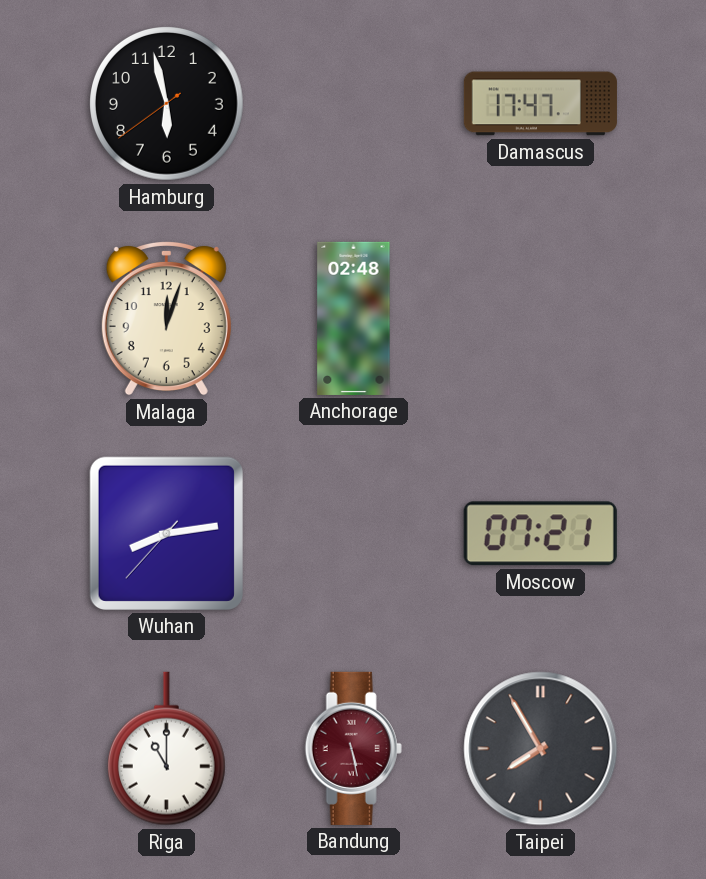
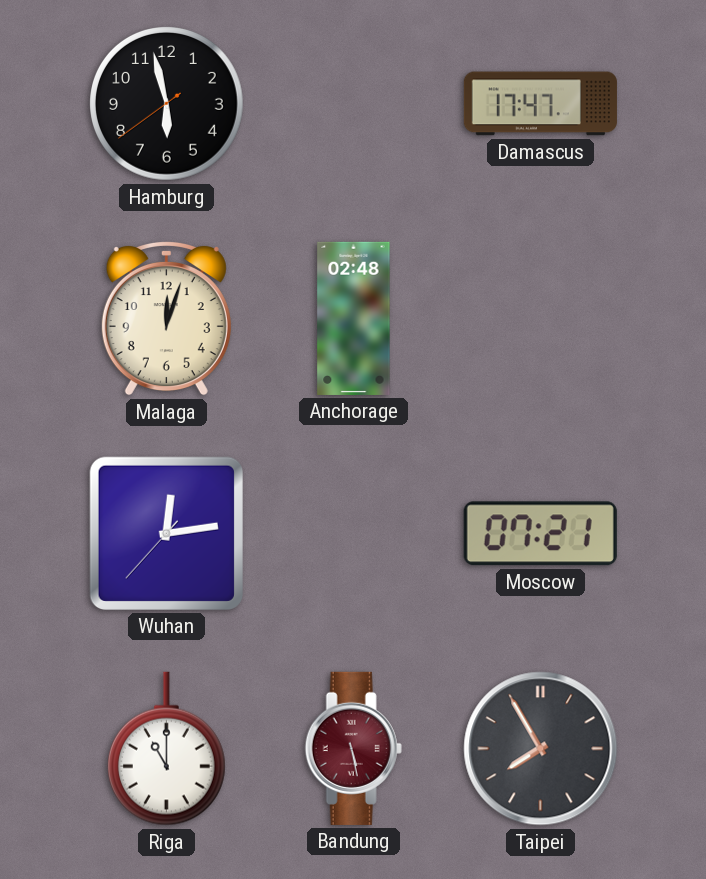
Wuhan: 8:13 -> 12:13
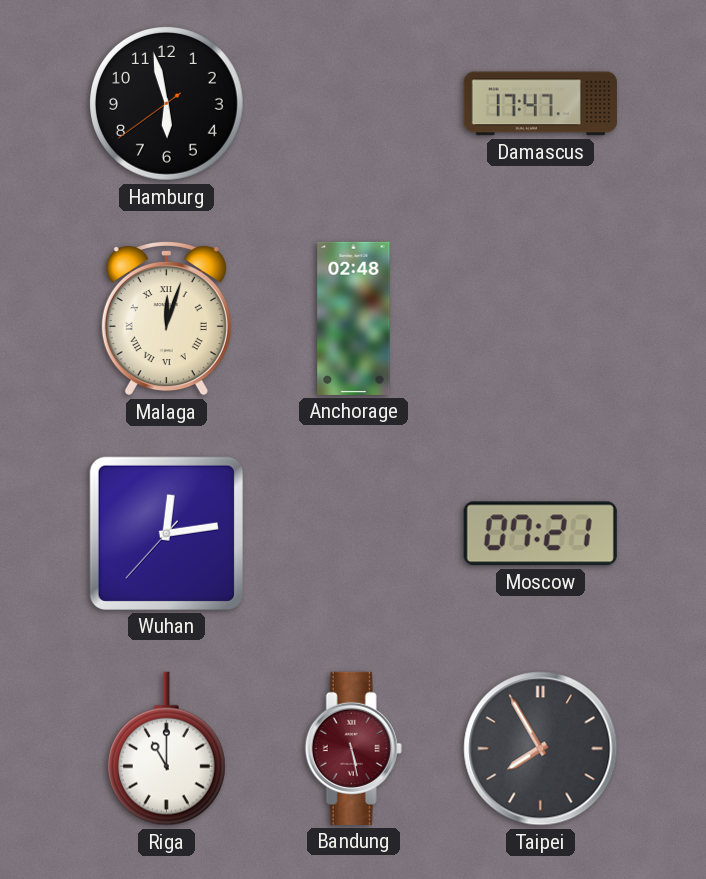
Malaga numerals: Arabic -> Roman
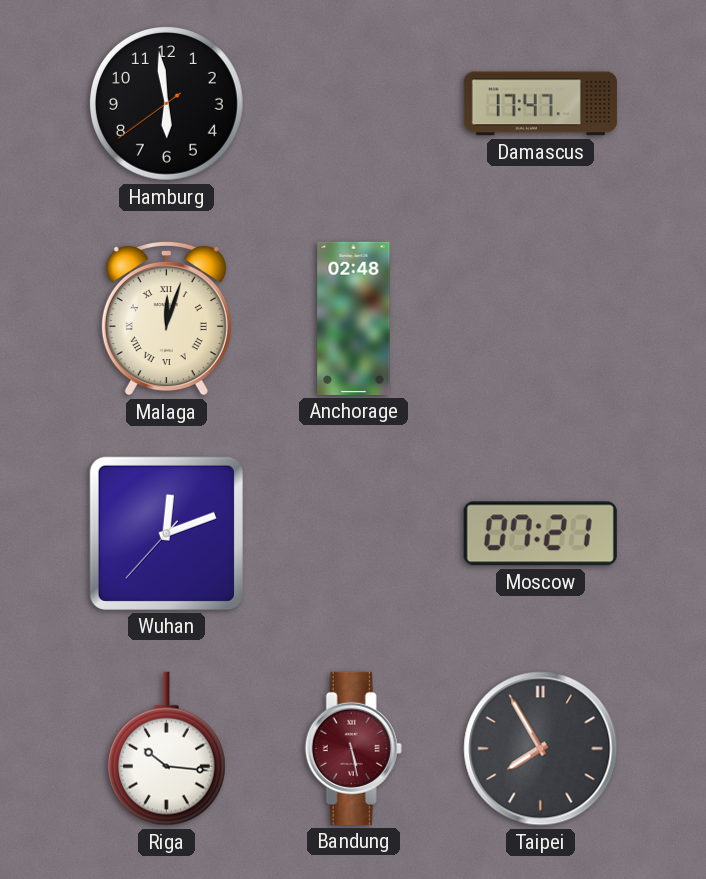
Hamburg: 5:57 -> 5:58
Wuhan: 12:13 -> 12:11
Riga: 11:00 -> 10:16
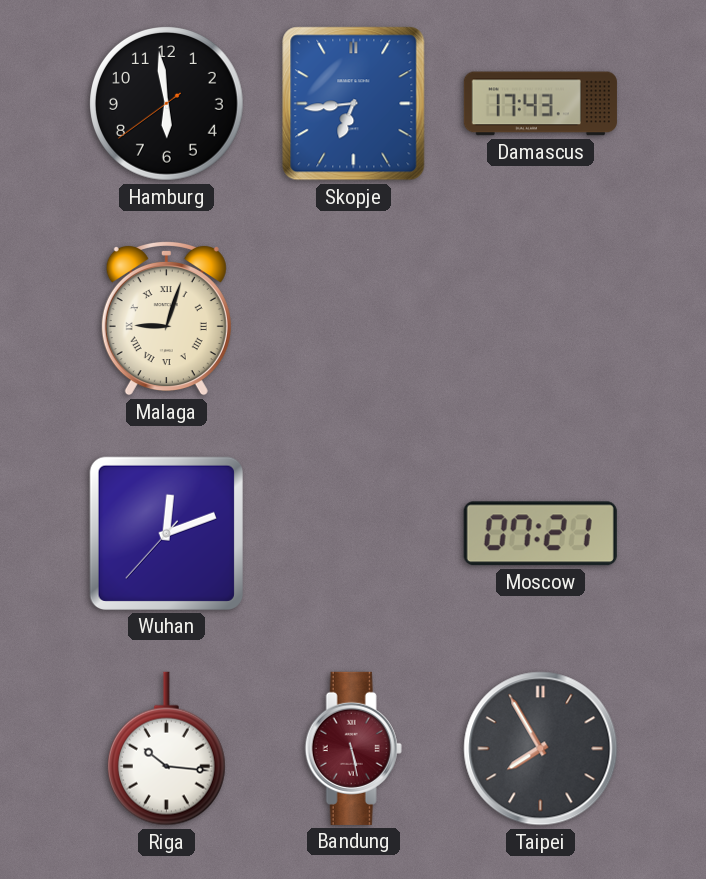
Skopje: none -> 6:44
Damascus: 17:47 -> 17:43
Malaga: 12:03 -> 9:03
Anchorage: 02:48 -> none
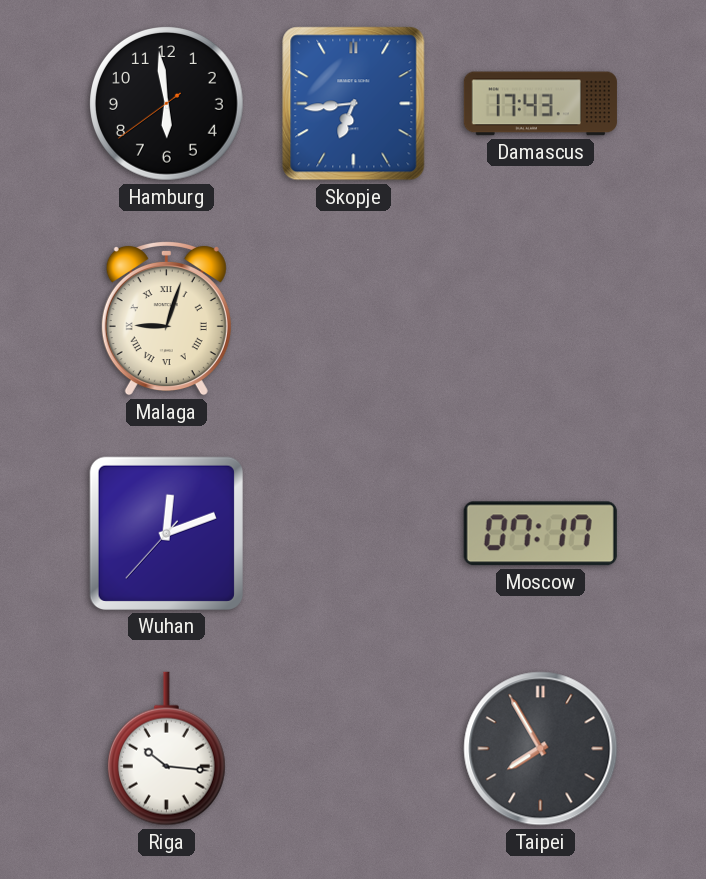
Moscow: 07:21 -> 07:17
Bandung: 5:28 -> none
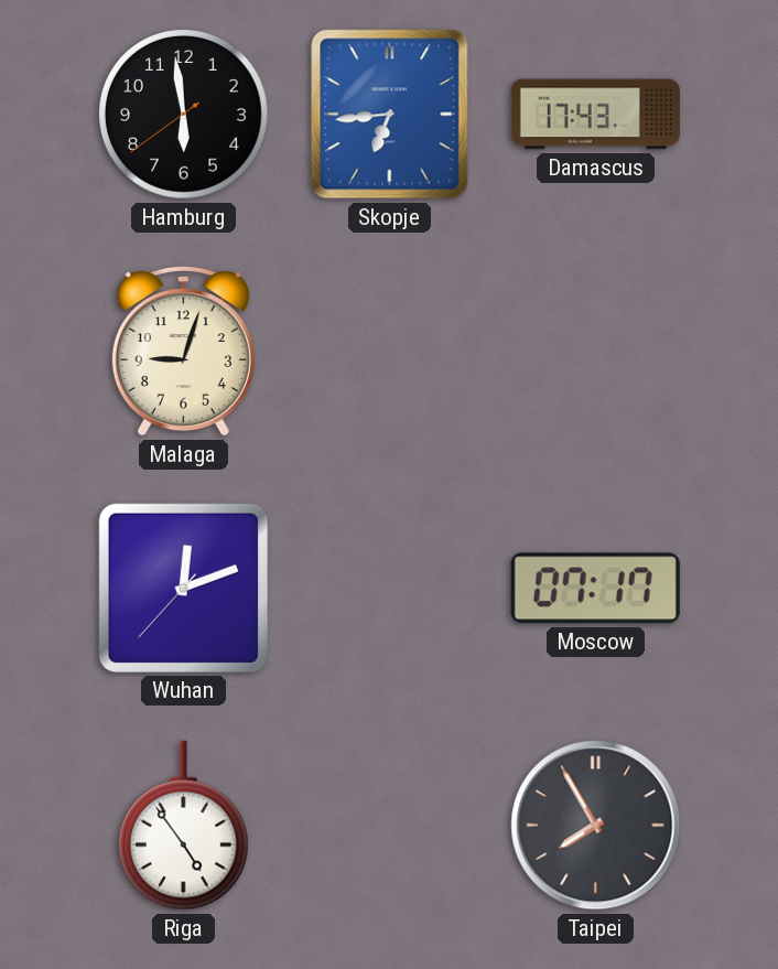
Malaga numerals: Roman -> Arabic
Riga: 10:16 -> 4:54
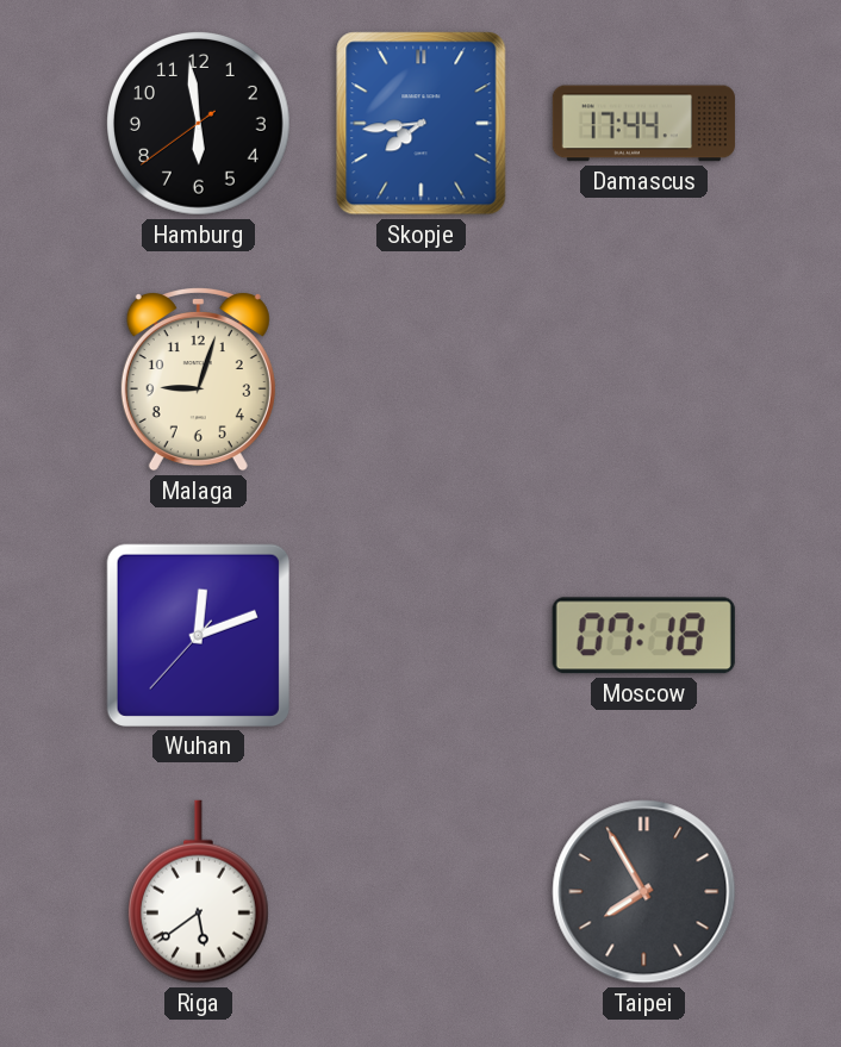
Skopje: 6:44 -> 7:44
Damascus: 17:43 -> 17:44
Moscow: 07:17 -> 07:18
Riga: 4:54 -> 5:39
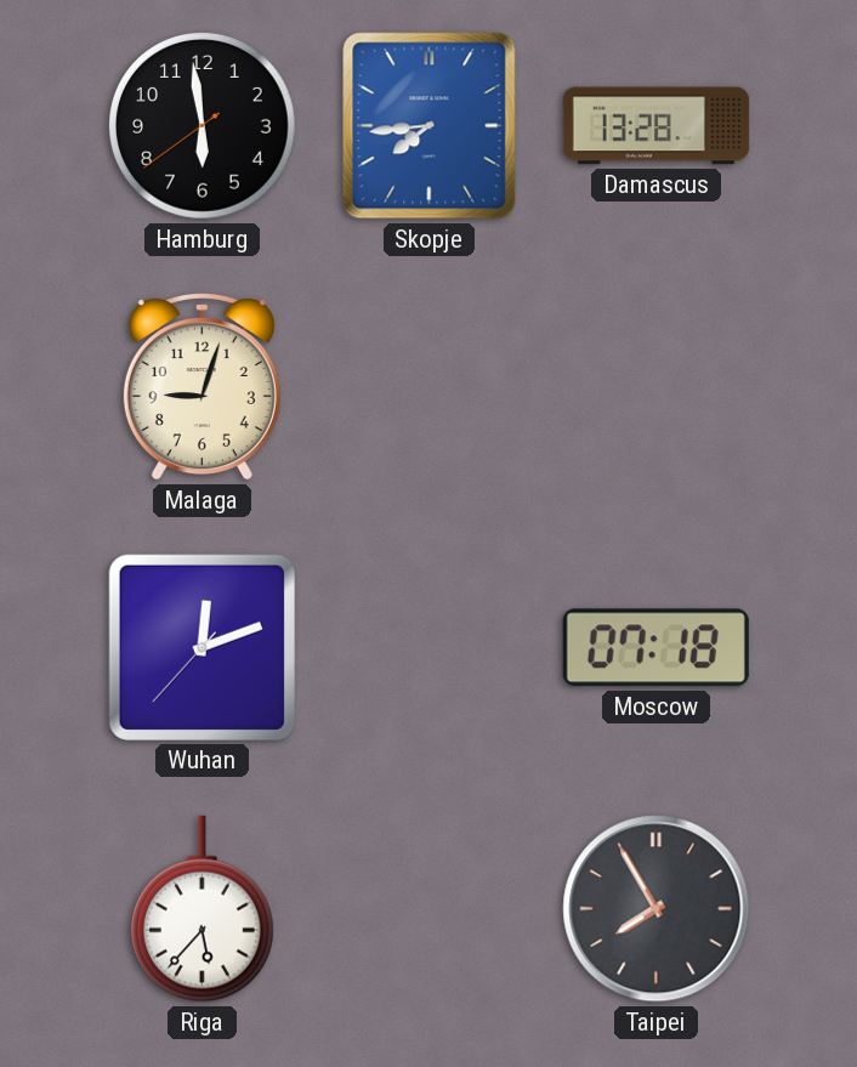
Damascus: 17:44 -> 13:28
Riga: 5:39 -> 5:37
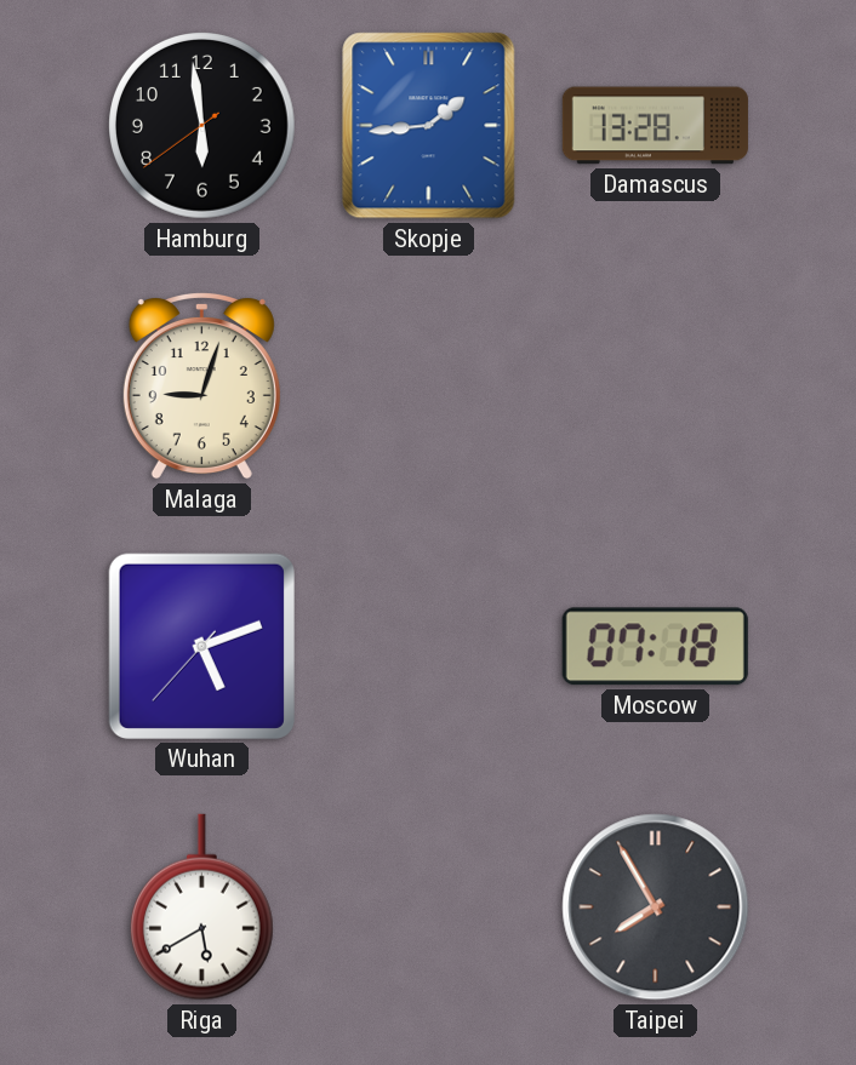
Skopje: 7:44 -> 1:44
Wuhan: 12:11 -> 5:11
Riga: 5:37 -> 5:40
